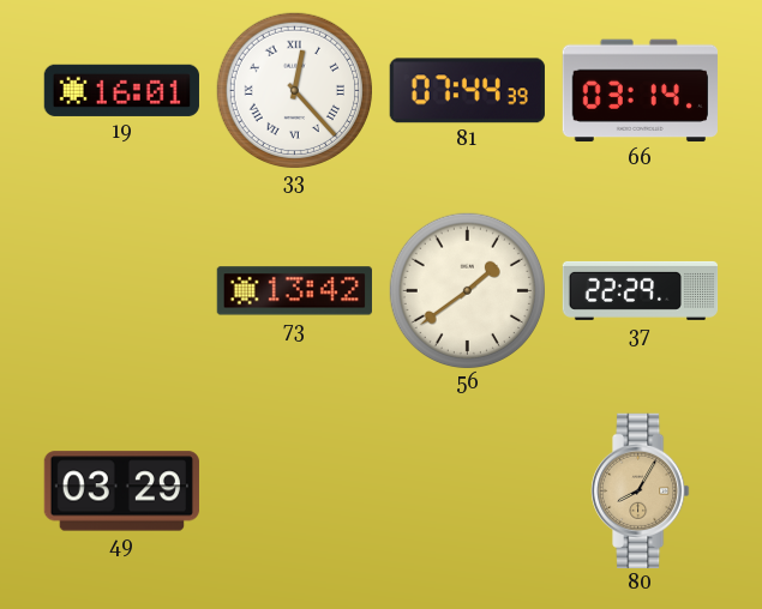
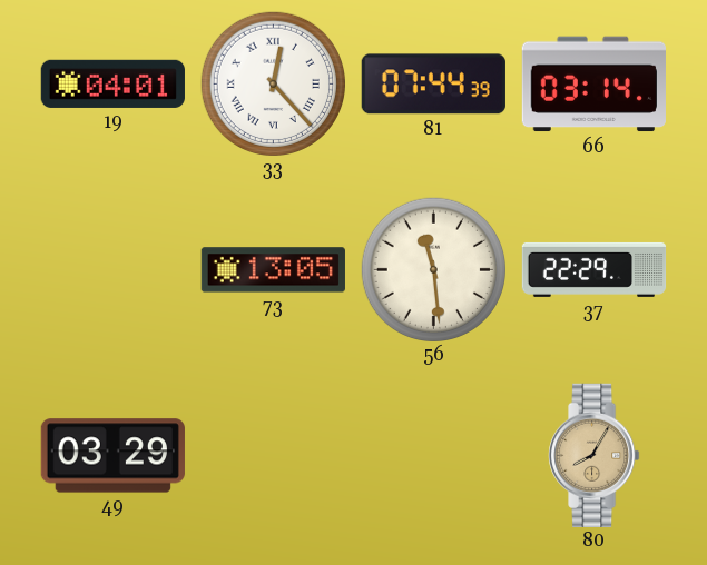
19: 16:01 -> 04:01
73: 13:42 -> 13:05
56: 1:39 -> 11:29
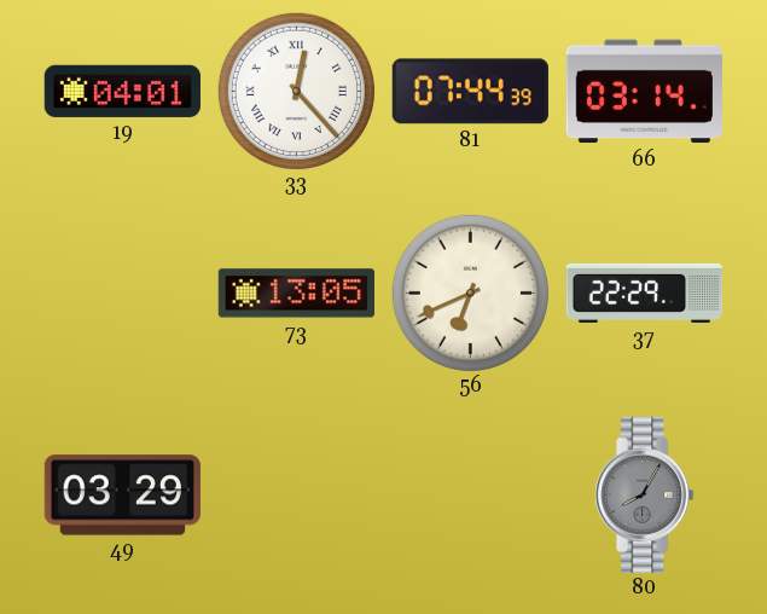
56: 11:29 -> 6:41
80 dial: champagne -> grey
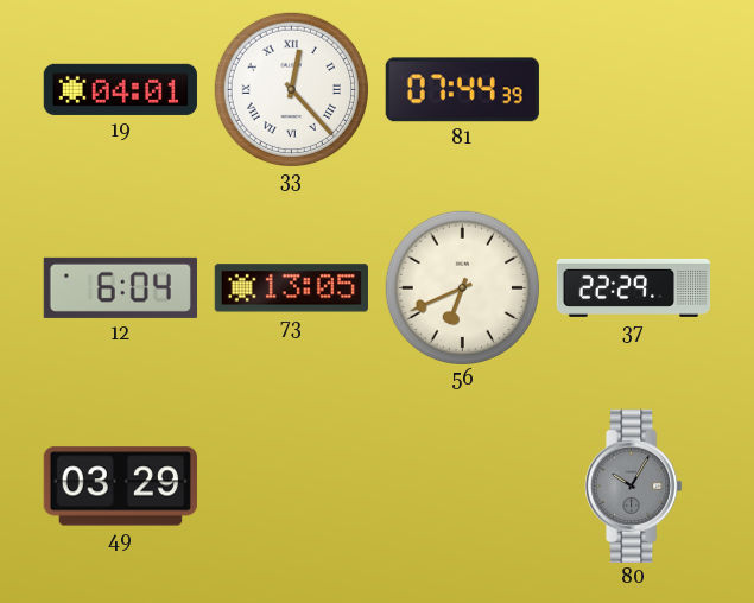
66: 03:14 -> none
12: none -> 6:04
80: 8:05 -> 10:05
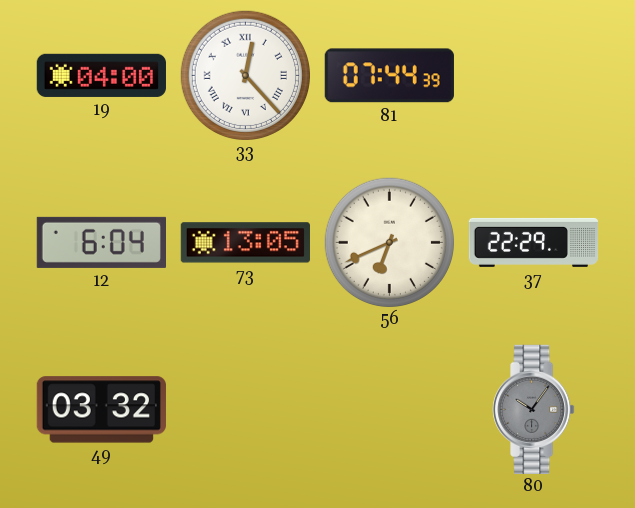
19: 04:01 -> 04:00
49: 03:29 -> 03:32
80: 10:05 -> 10:06
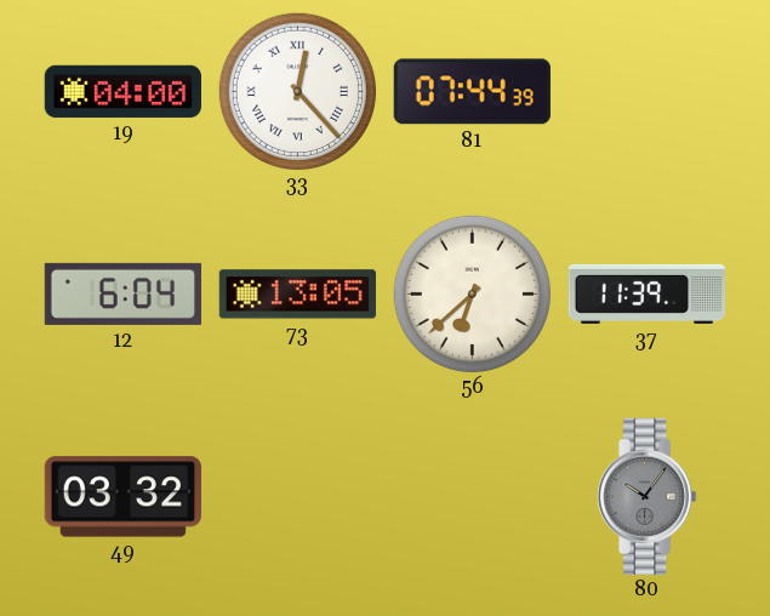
56: 6:41 -> 6:38
37: 22:29 -> 11:39
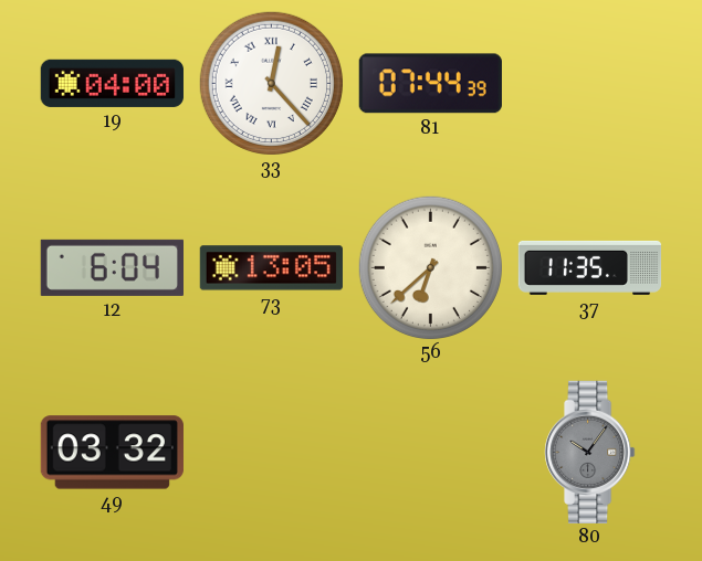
37: 11:39 -> 11:35
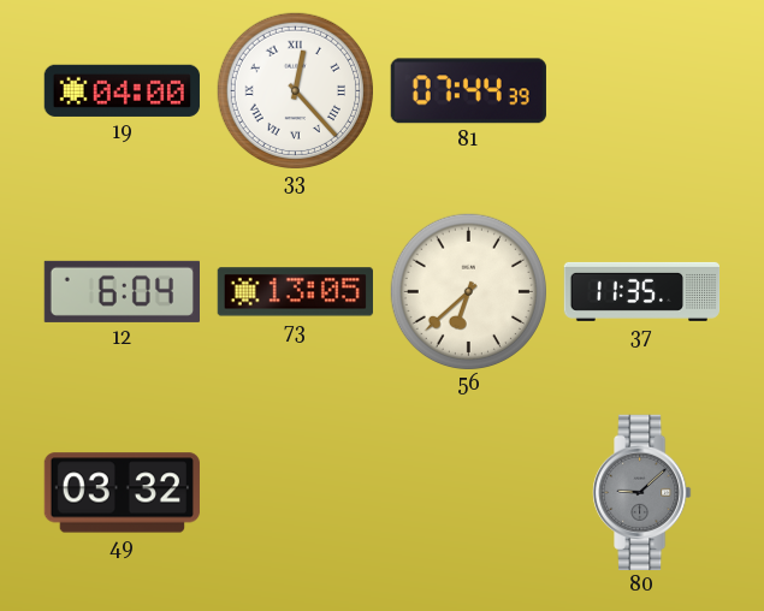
80: 10:06 -> 9:08
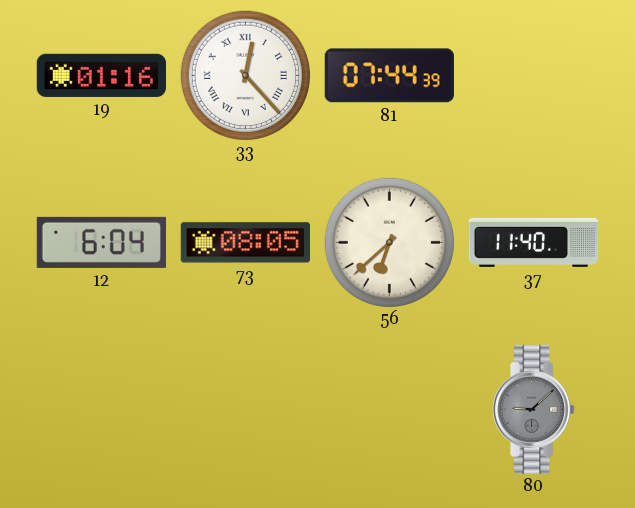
19: 04:00 -> 01:16
73: 13:05 -> 08:05
37: 11:35 -> 11:40
49: 03:32 -> none
